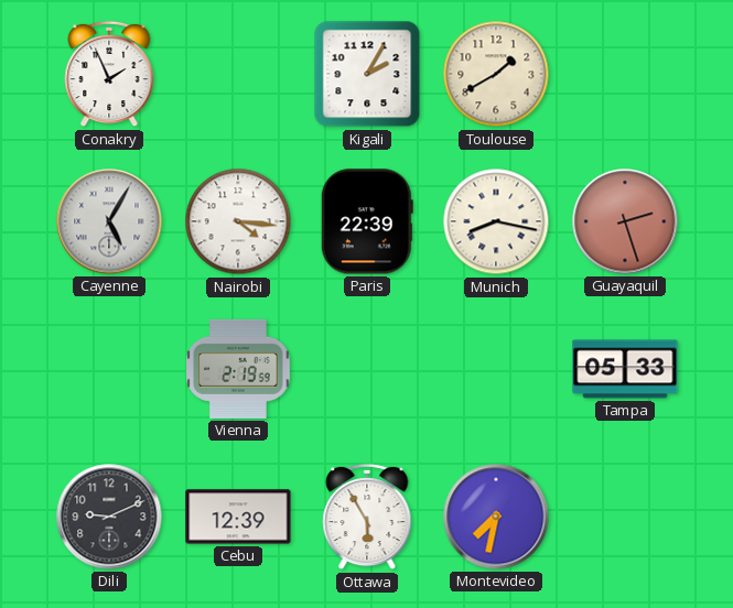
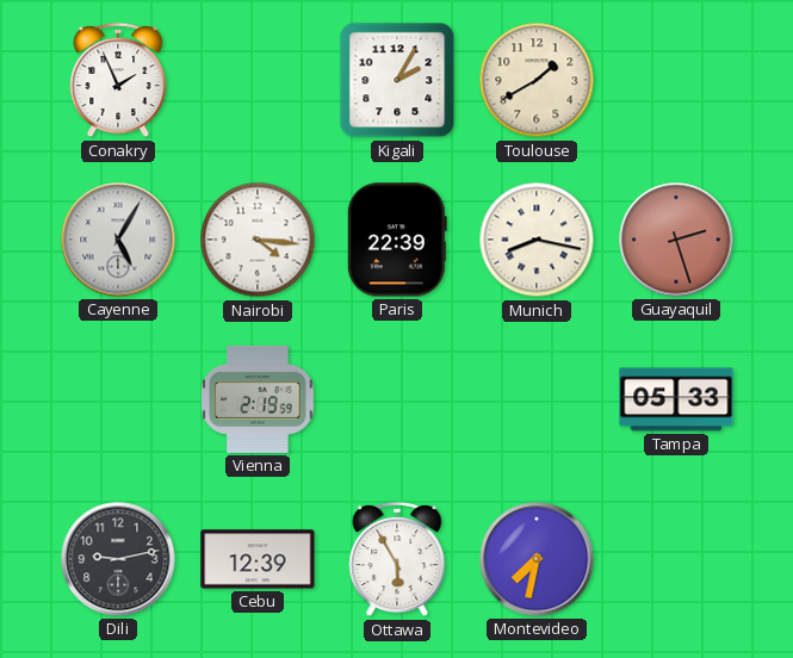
Dili: 9:11 -> 9:13
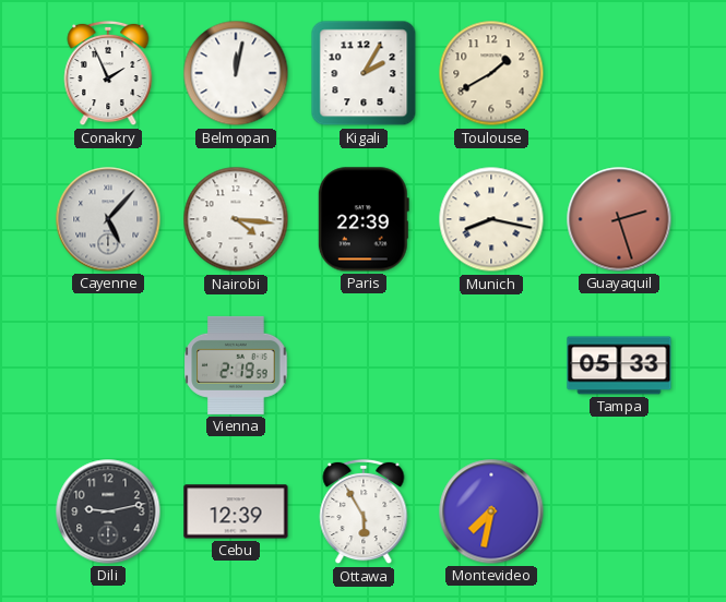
Belmopan: none -> 12:02
Cayenne: 5:05 -> 5:07
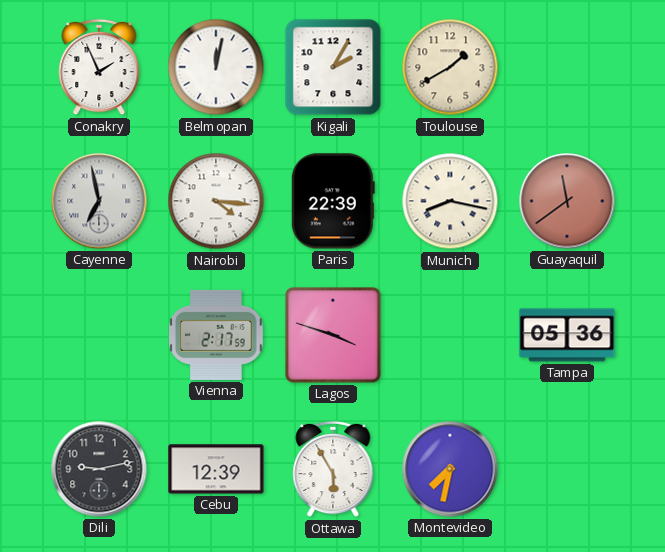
Cayenne: 5:07 -> 6:58
Guayaquil: 2:27 -> 11:39
Vienna: 2:19 -> 2:17
Lagos: none -> 3:48
Tampa: 05:33 -> 05:36
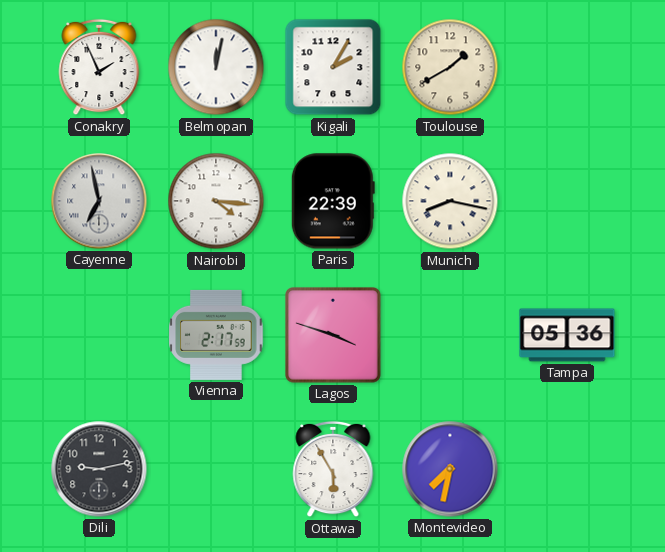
Guayaquil: 11:39 -> none
Cebu: 12:39 -> none
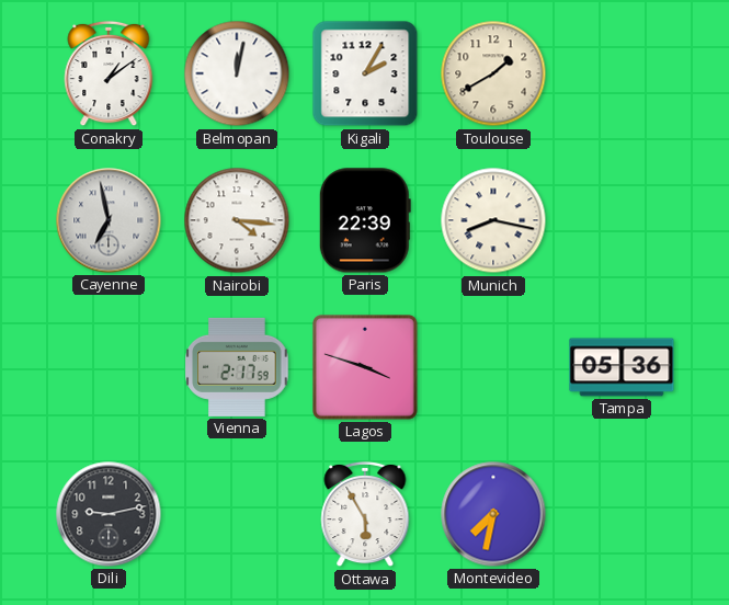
Conakry: 1:56 -> 1:09
